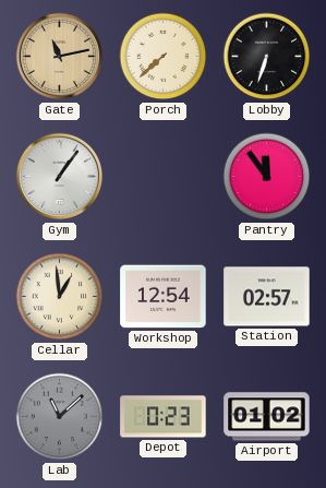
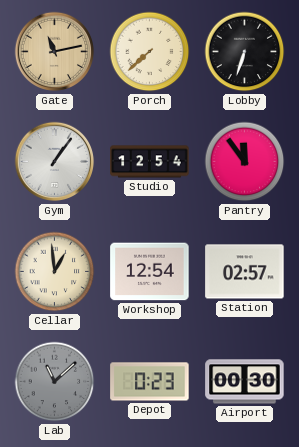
Studio: none -> 12:54
Airport: 01:02 -> 00:30
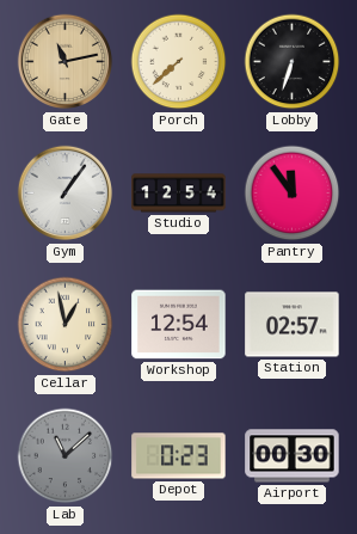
Cellar: 12:59 -> 12:58
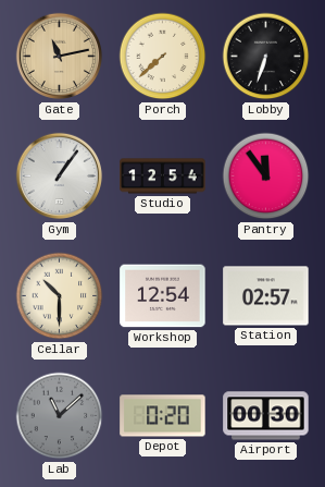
Cellar: 12:58 -> 10:30
Depot: 0:23 -> 0:20
